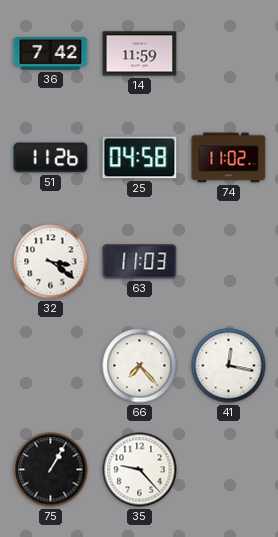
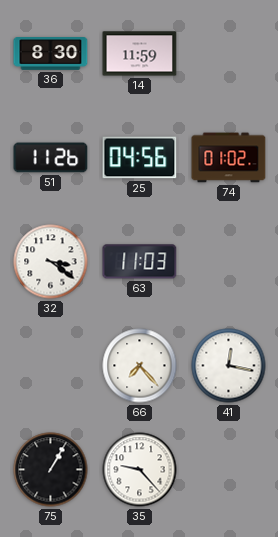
36: 7:42 -> 8:30
25: 04:58 -> 04:56
74: 11:02 -> 01:02
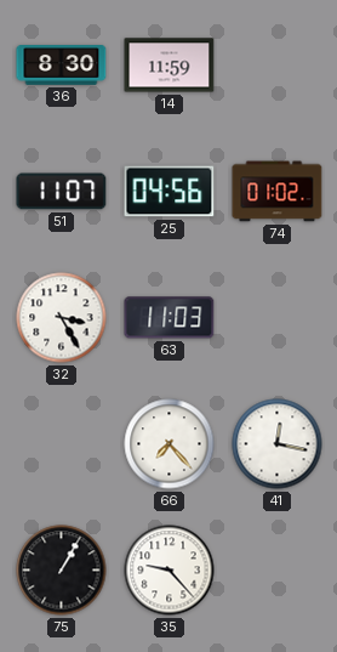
51: 11:26 -> 11:07
32: 3:21 -> 3:25
